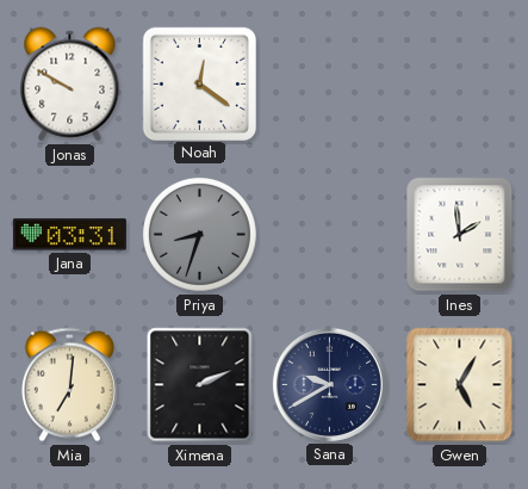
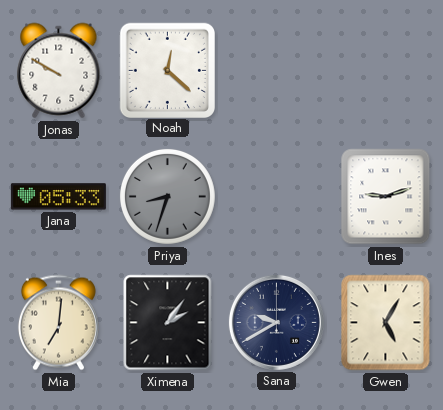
Noah: 12:21 -> 12:22
Jana: 03:31 -> 05:33
Ines: 1:59 -> 9:12
Ximena: 2:11 -> 2:06
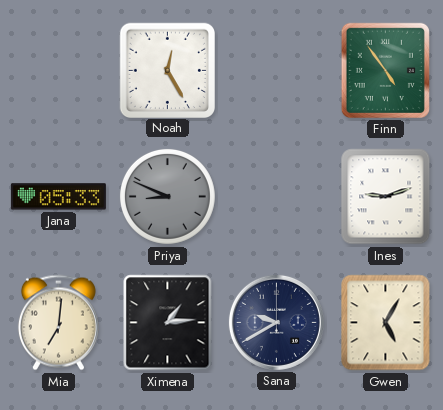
Jonas: 9:50 -> none
Noah: 12:22 -> 12:25
Finn: none -> 4:54
Priya: 8:33 -> 8:49
Ximena: 2:06 -> 1:14
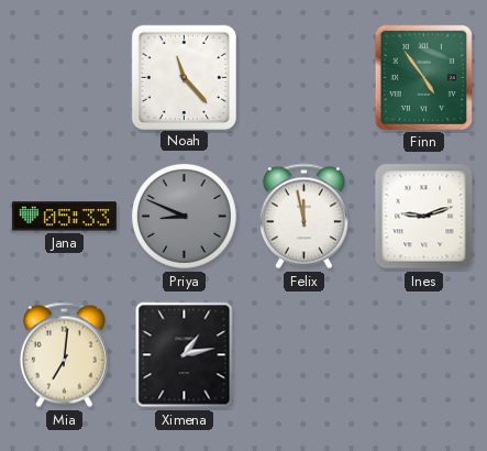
Noah: 12:25 -> 11:23
Felix: none -> 11:58
Ximena: 1:14 -> 1:13
Sana: 9:40 -> none
Gwen: 5:05 -> none
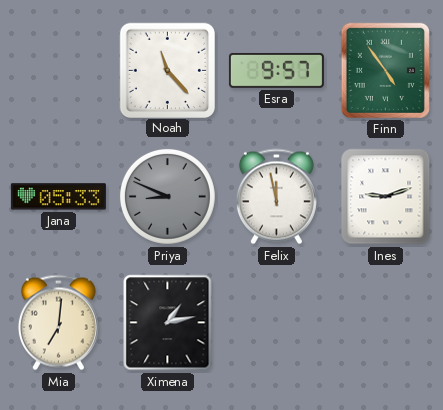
Esra: none -> 9:57
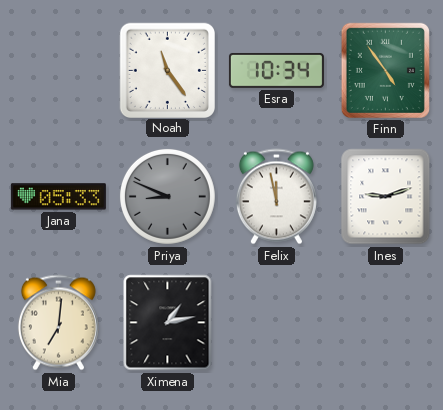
Noah: 11:23 -> 11:24
Esra: 9:57 -> 10:34
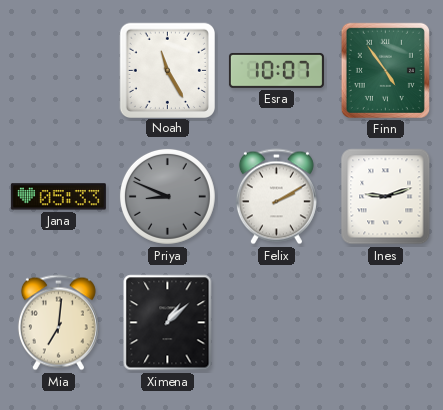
Noah: 11:24 -> 11:25
Esra: 10:34 -> 10:07
Felix: 11:58 -> 2:10
Ximena: 1:13 -> 1:08
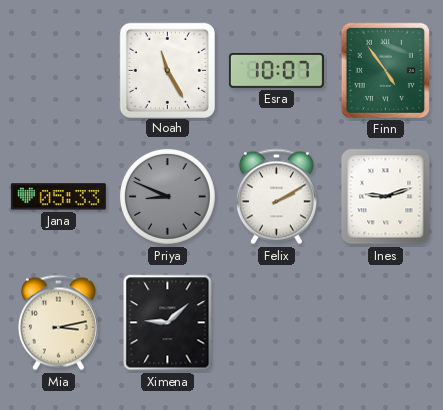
Mia: 7:01 -> 3:13
Ximena: 1:08 -> 9:08
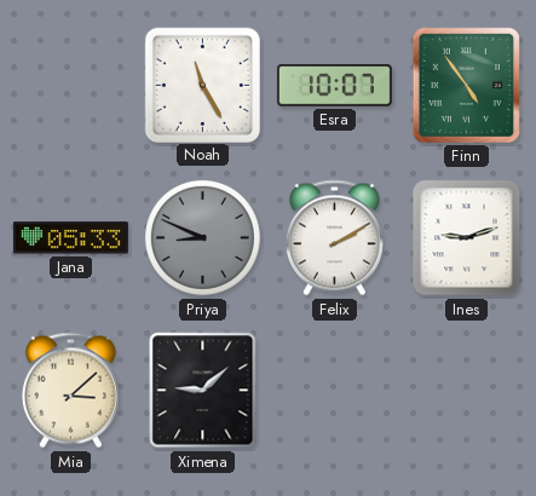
Mia: 3:13 -> 3:08
